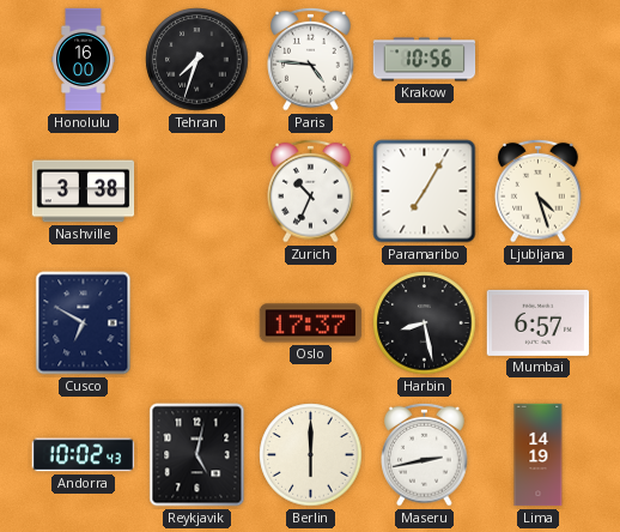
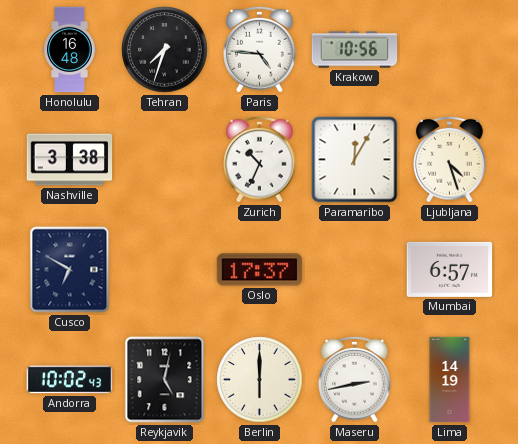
Honolulu: 16:00 -> 16:48
Paramaribo: 7:05 -> 12:05
Harbin: 8:28 -> none
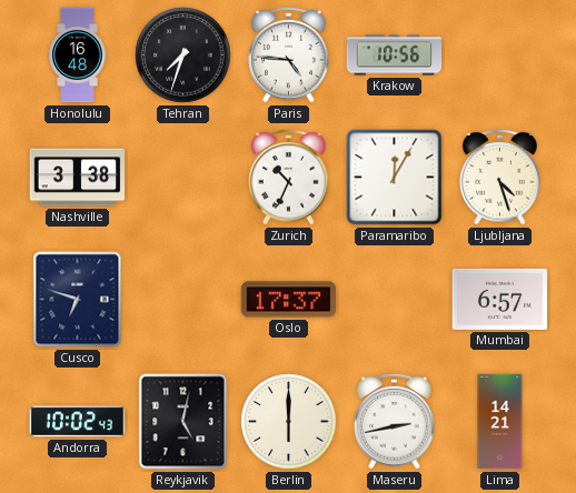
Cusco: 6:50 -> 6:48
Lima: 14:19 -> 14:21
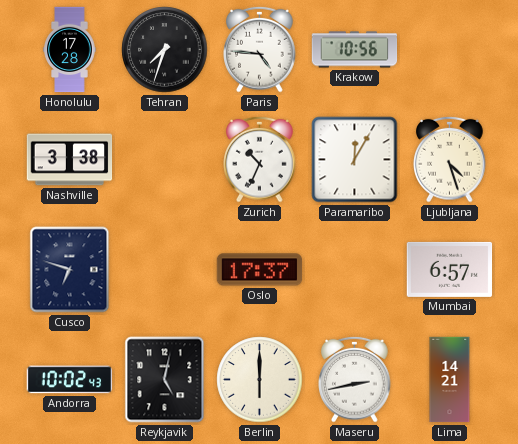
Honolulu: 16:48 -> 17:28
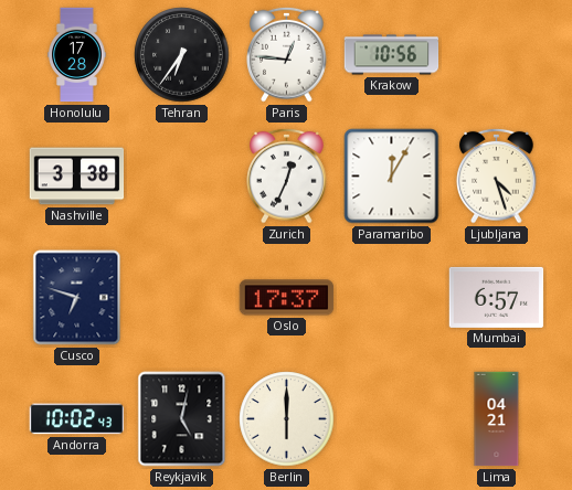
Tehran: 7:33 -> 6:36
Paris: 4:46 -> 12:46
Zurich: 10:34 -> 12:34
Maseru: 2:43 -> none
Lima: 14:21 -> 04:21
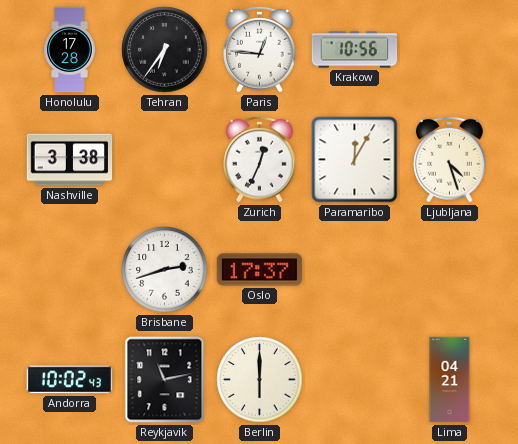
Cusco: 6:48 -> none
Brisbane: none -> 2:42
Mumbai: 6:57 -> none
Reykjavik: 5:02 -> 11:13
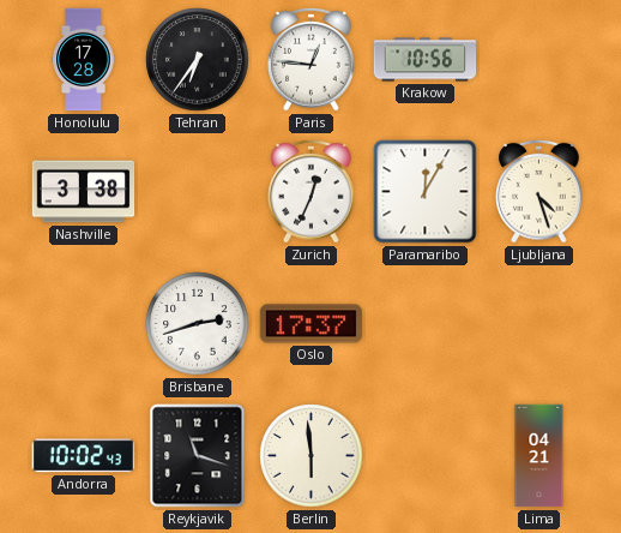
Reykjavik: 11:13 -> 11:18
Berlin: 6:00 -> 5:59
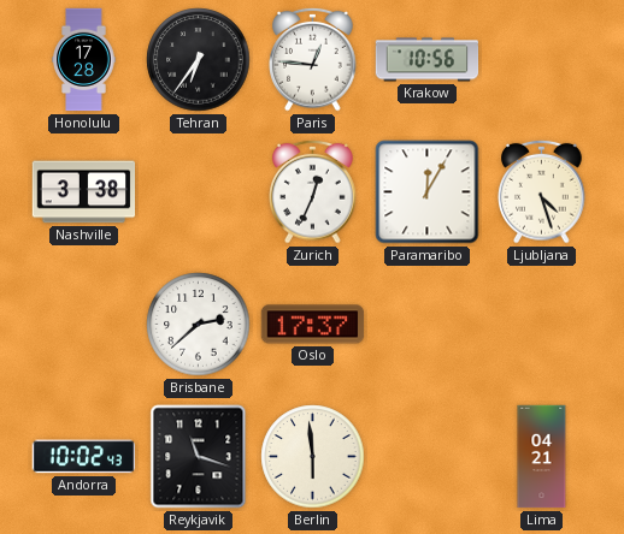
Brisbane: 2:42 -> 2:38
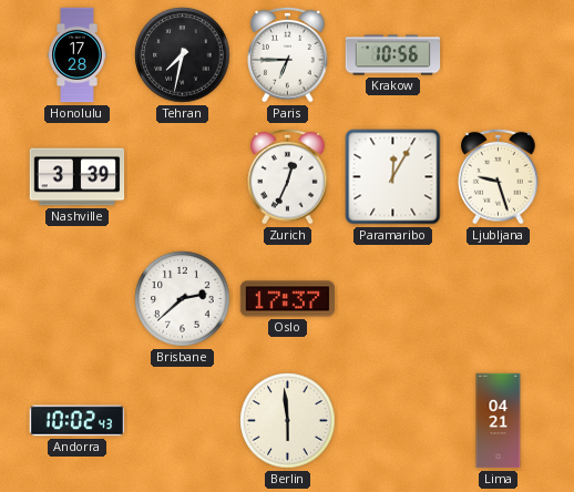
Tehran: 6:36 -> 7:32
Paris: 12:46 -> 6:45
Nashville: 3:38 -> 3:39
Ljubljana: 4:27 -> 9:27
Reykjavik: 11:18 -> none
